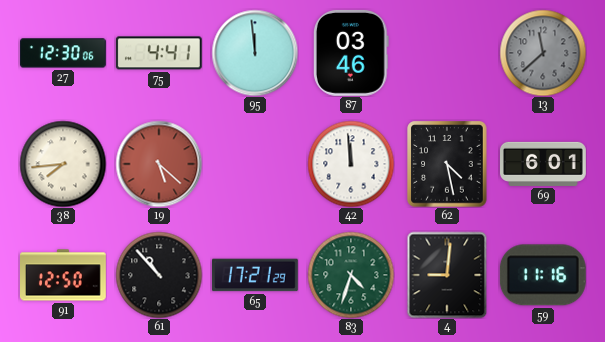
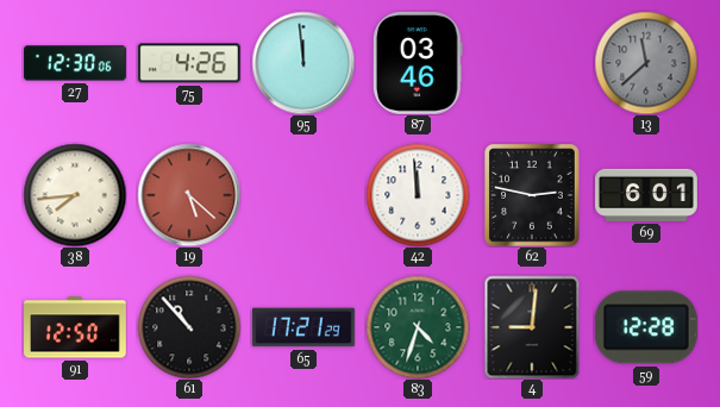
75: 4:41 -> 4:26
62: 4:28 -> 2:47
59: 11:16 -> 12:28
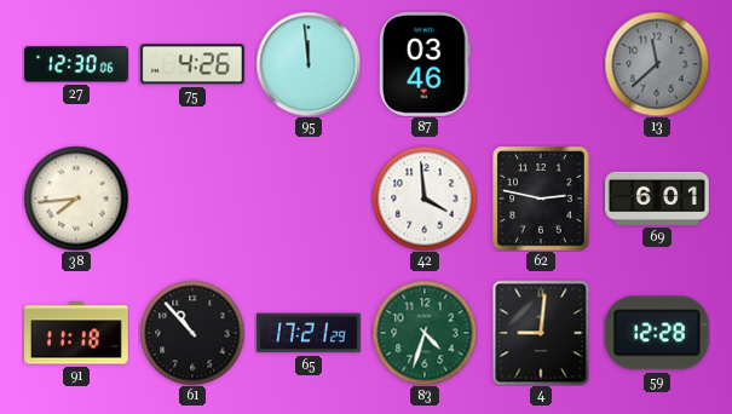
19: 5:22 -> none
42: 11:59 -> 3:59
91: 12:50 -> 11:18
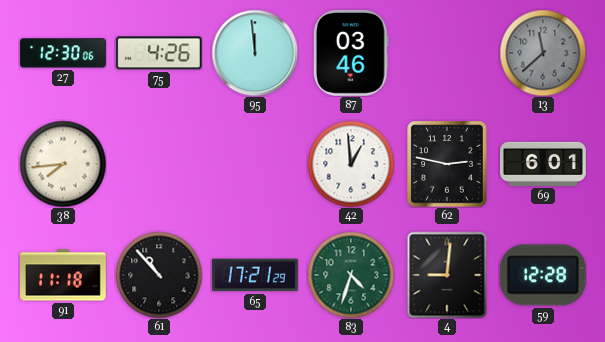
42: 3:59 -> 12:59
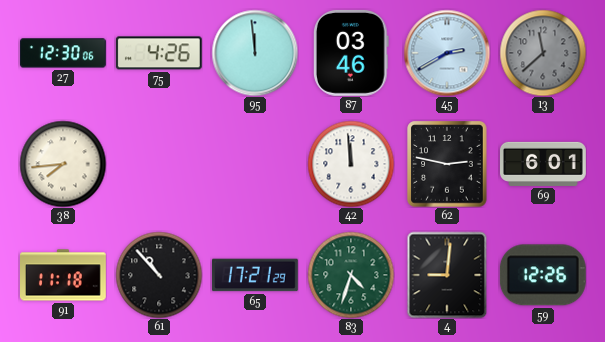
45: none -> 2:40
42: 12:59 -> 11:59
59: 12:28 -> 12:26
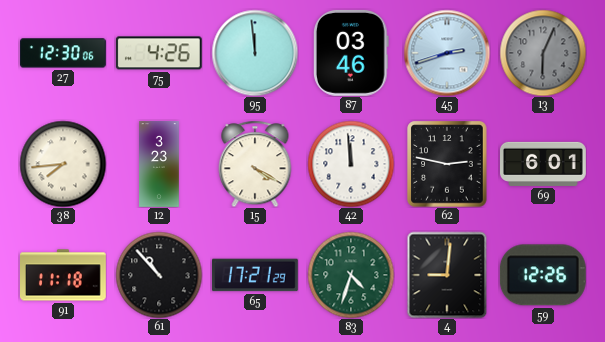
45: 2:40 -> 2:42
13: 11:38 -> 6:04
12: none -> 3:23
15: none -> 4:20
